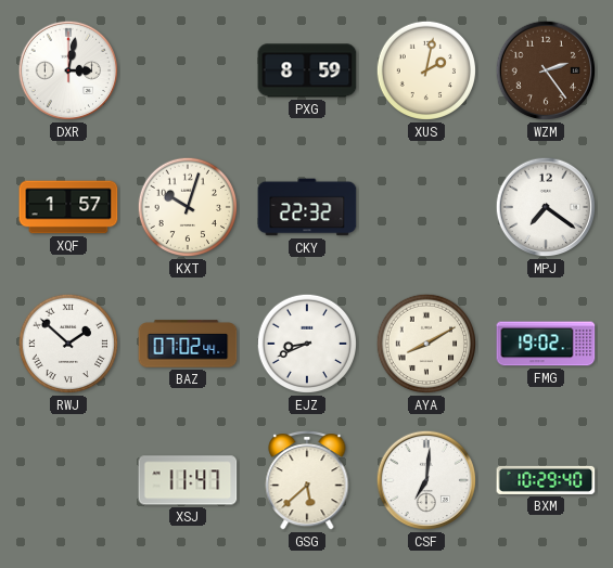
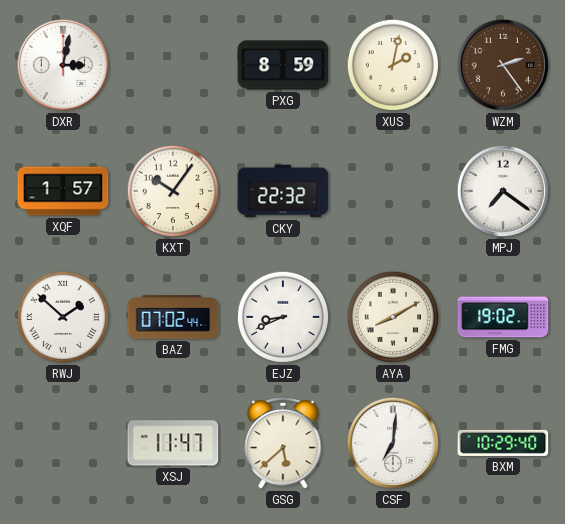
KXT: 10:03 -> 10:06
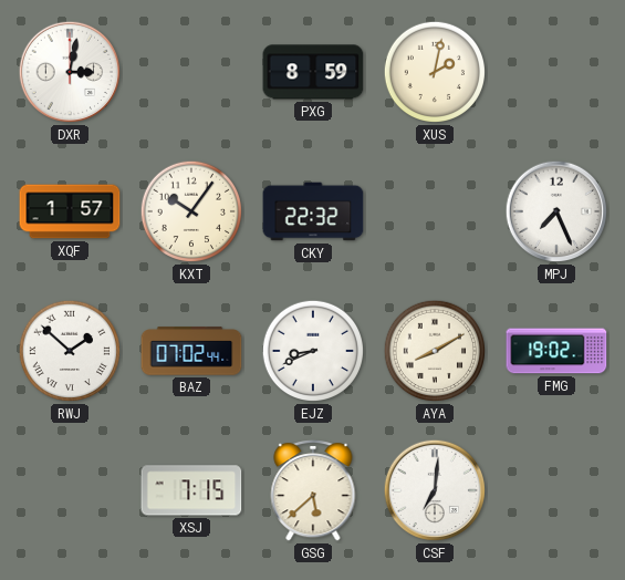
WZM: 2:24 -> none
MPJ: 7:21 -> 7:26
XSJ: 11:47 -> 7:15
BXM: 10:29 -> none
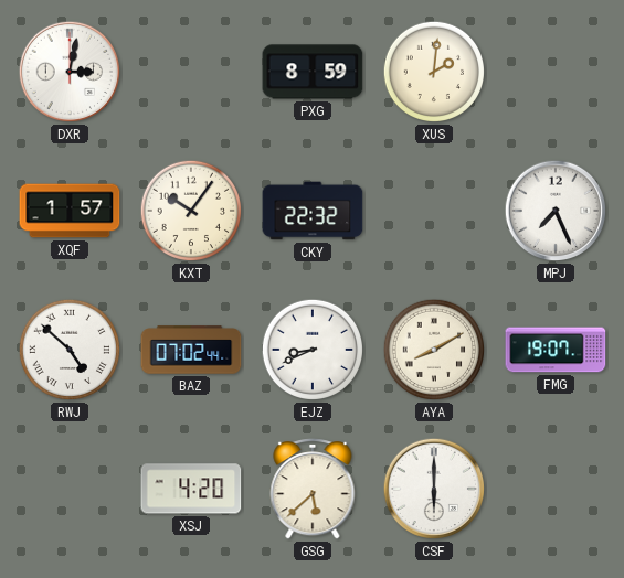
XUS: 2:02 -> 2:01
RWJ: 1:52 -> 4:52
FMG: 19:02 -> 19:07
XSJ: 7:15 -> 4:20
CSF: 7:01 -> 6:00
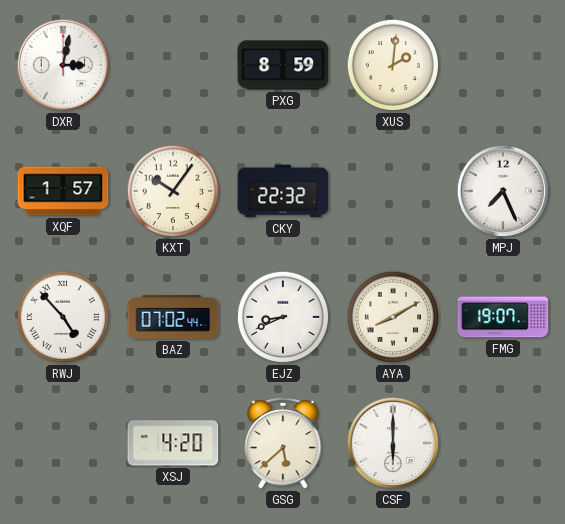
RWJ: 4:52 -> 4:53
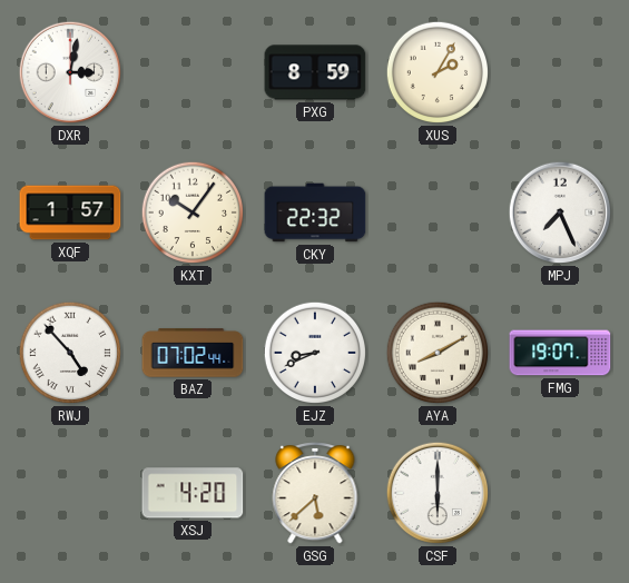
XUS: 2:01 -> 2:05
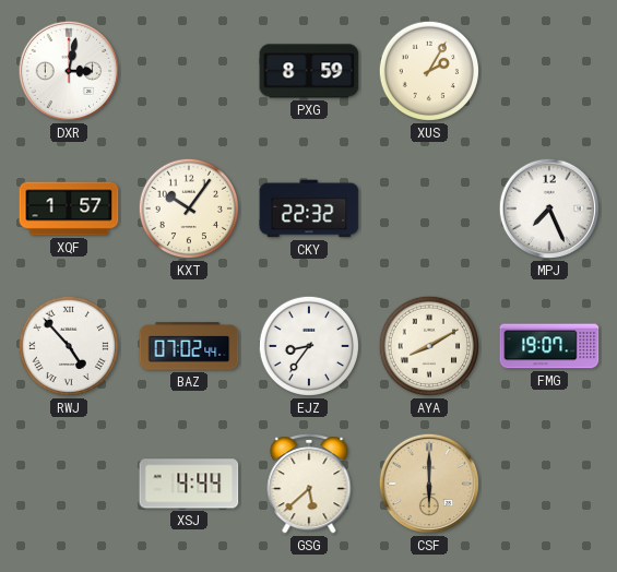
EJZ: 8:41 -> 8:36
XSJ: 4:20 -> 4:44
CSF dial: white -> champagne
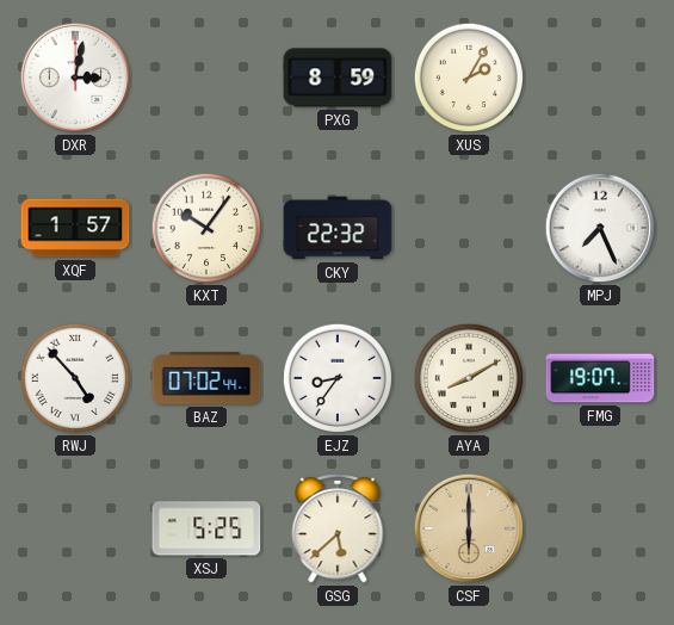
XSJ: 4:44 -> 5:25
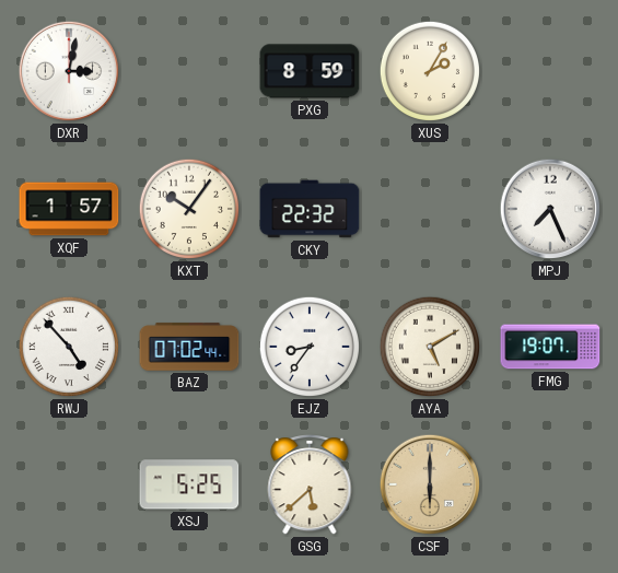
AYA: 8:10 -> 5:10
